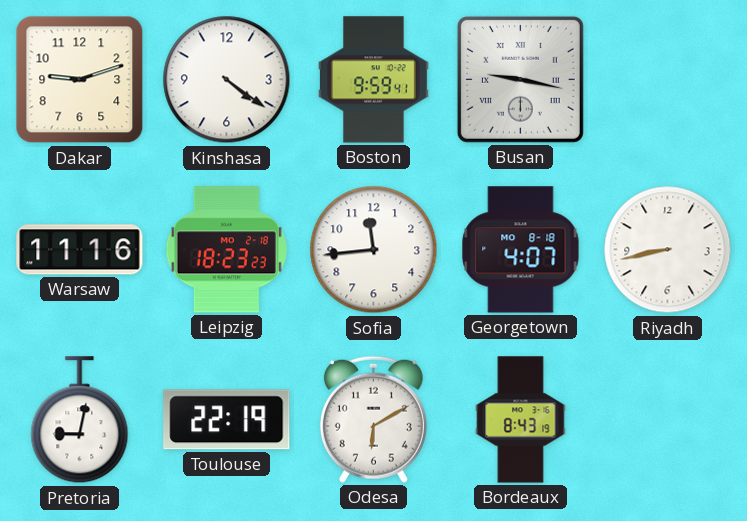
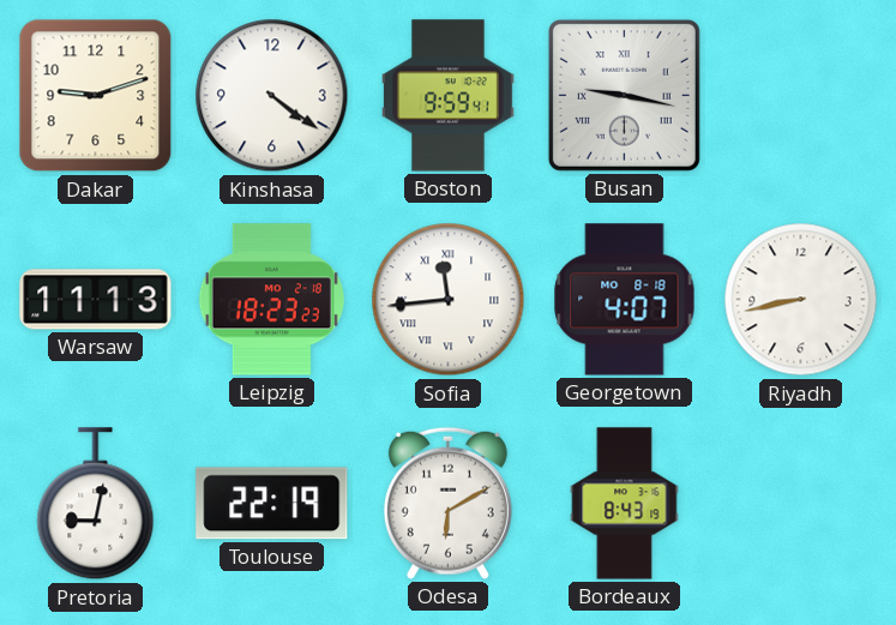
Warsaw: 11:16 -> 11:13
Sofia numerals: Arabic -> Roman
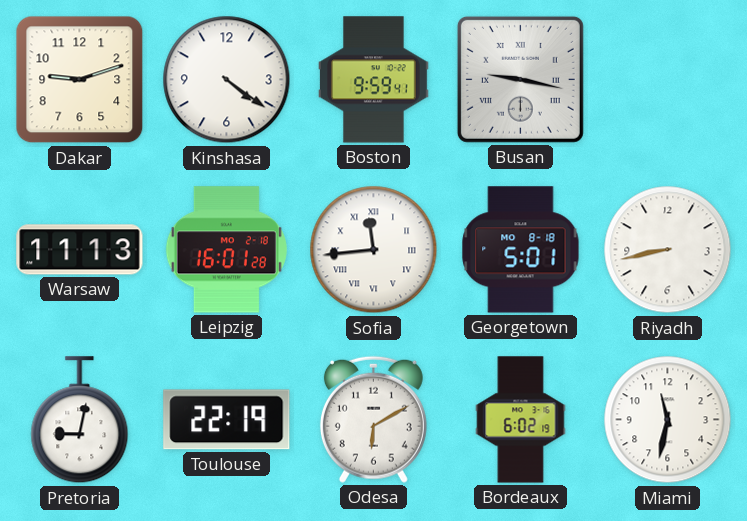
Leipzig: 18:23 -> 16:01
Georgetown: 4:07 -> 5:01
Bordeaux: 8:43 -> 6:02
Miami: none -> 11:32
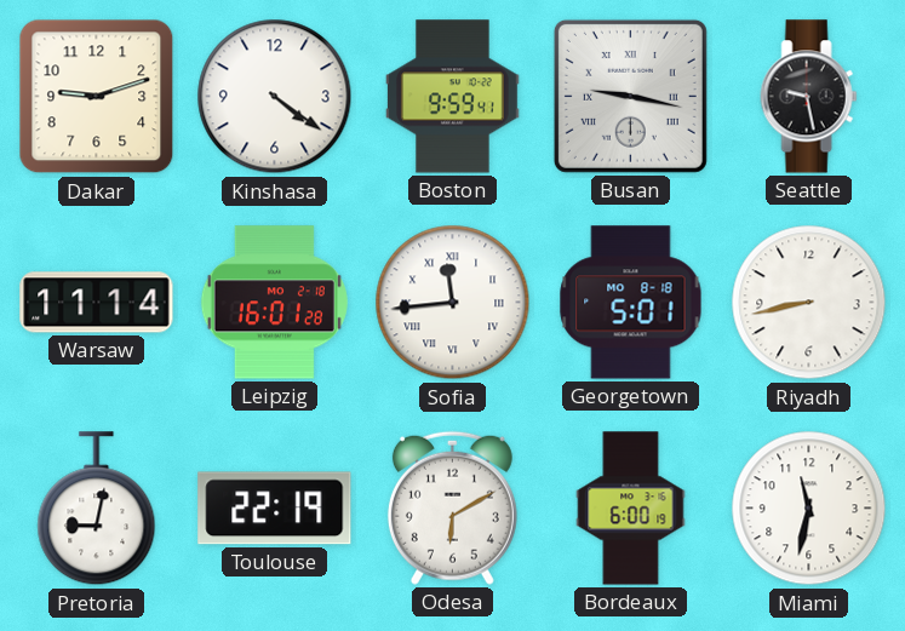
Seattle: none -> 9:28
Warsaw: 11:13 -> 11:14
Bordeaux: 6:02 -> 6:00
